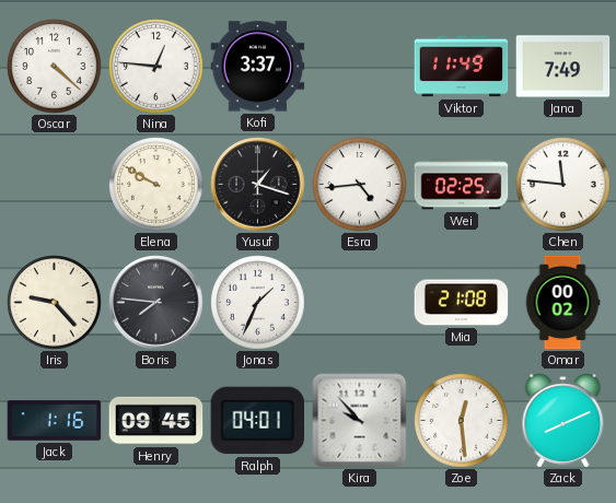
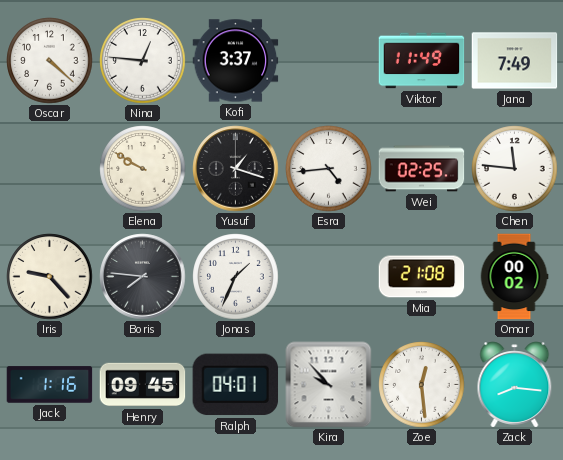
Zack: 8:11 -> 8:16
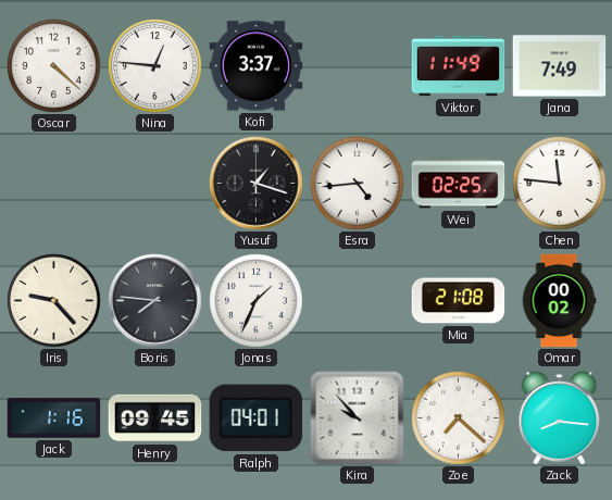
Elena: 9:50 -> none
Zoe: 12:29 -> 7:22
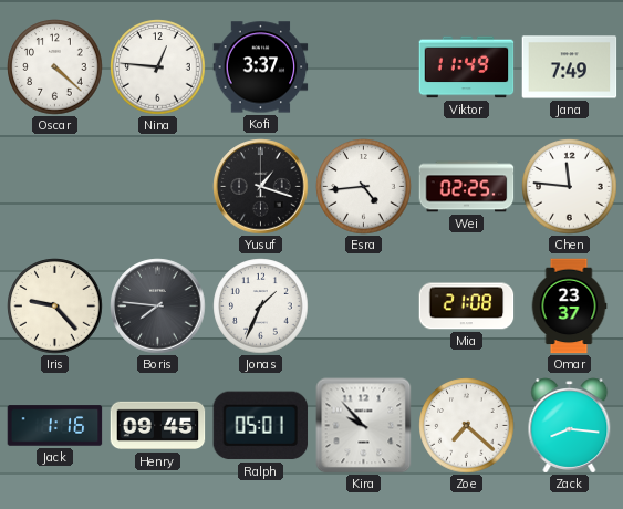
Omar: 00:02 -> 23:37
Ralph: 04:01 -> 05:01
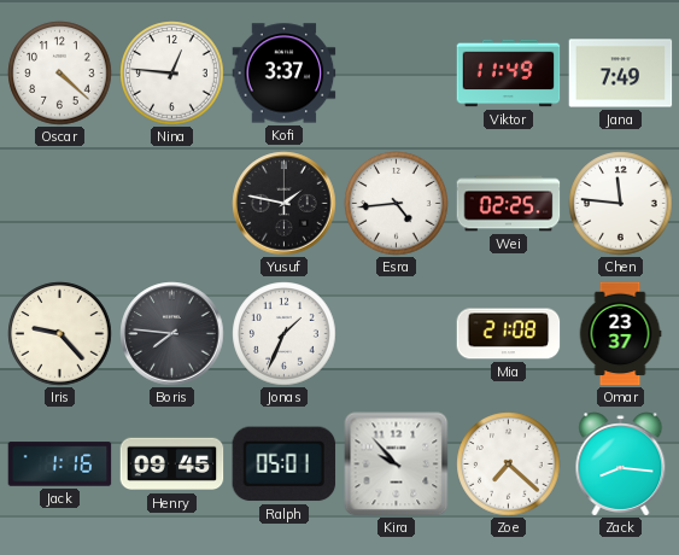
Yusuf: 1:18 -> 1:47
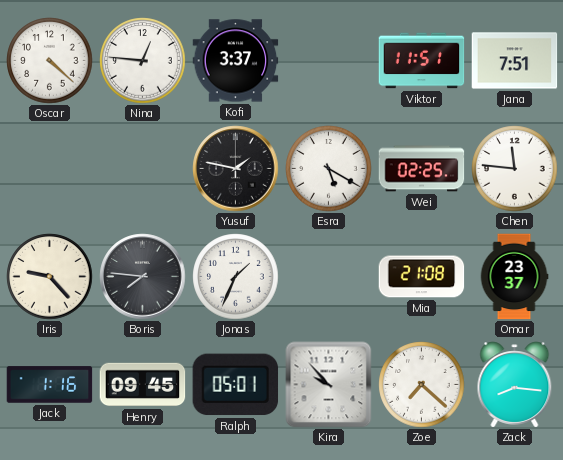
Viktor: 11:49 -> 11:51
Jana: 7:49 -> 7:51
Esra: 4:44 -> 5:20
